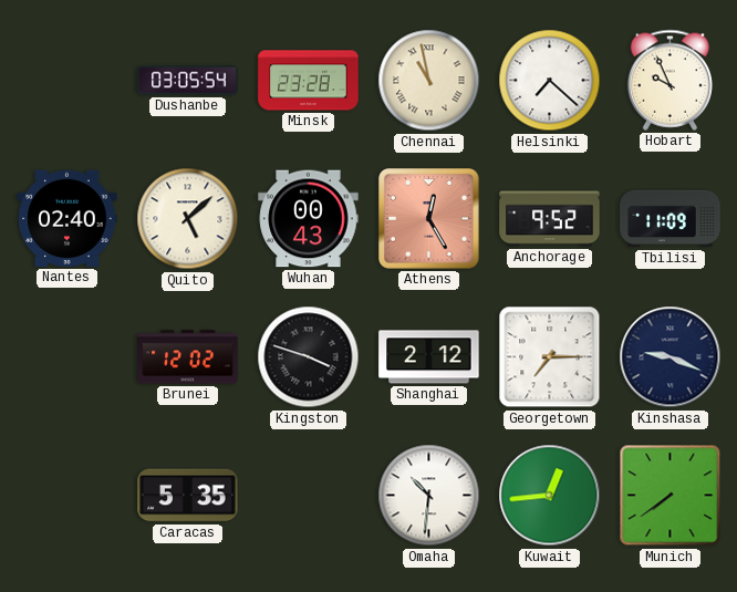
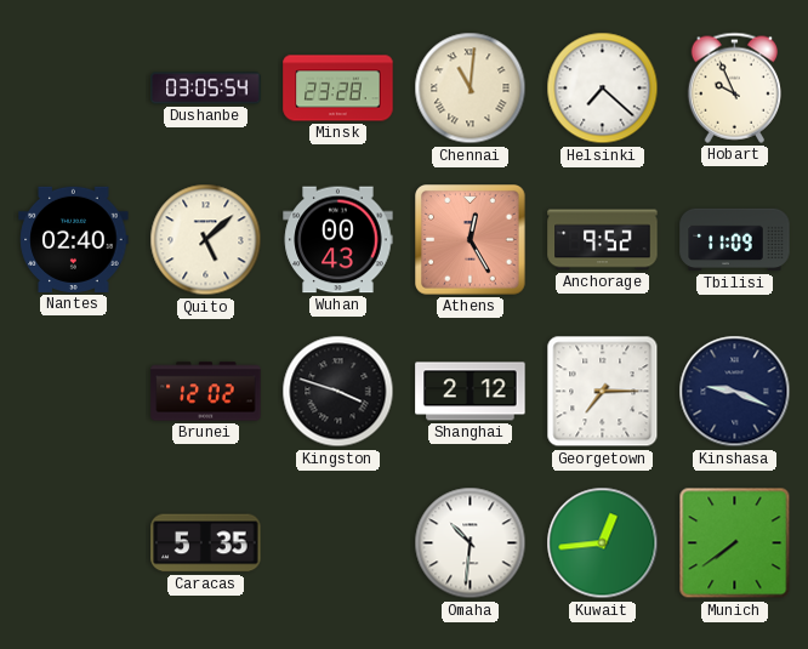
Chennai: 10:58 -> 11:01
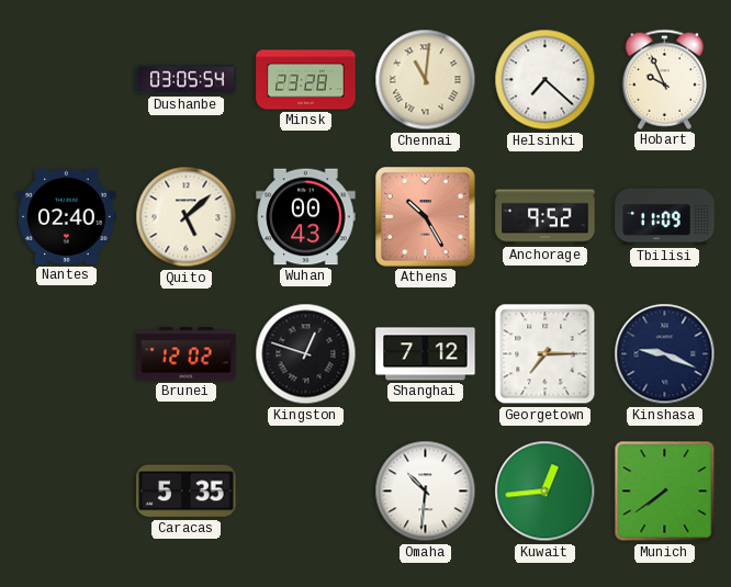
Athens: 12:25 -> 10:25
Kingston: 3:48 -> 12:48
Shanghai: 2:12 -> 7:12
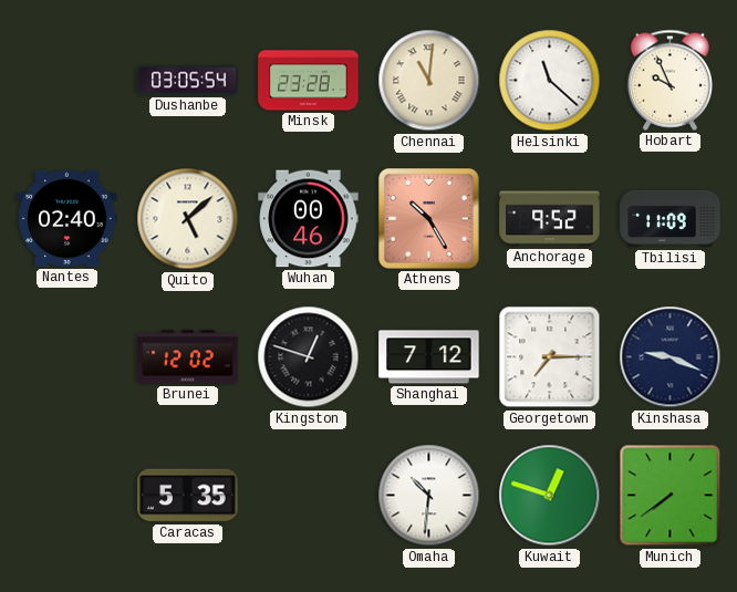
Helsinki: 7:22 -> 11:22
Wuhan: 00:43 -> 00:46
Kuwait: 12:44 -> 12:48
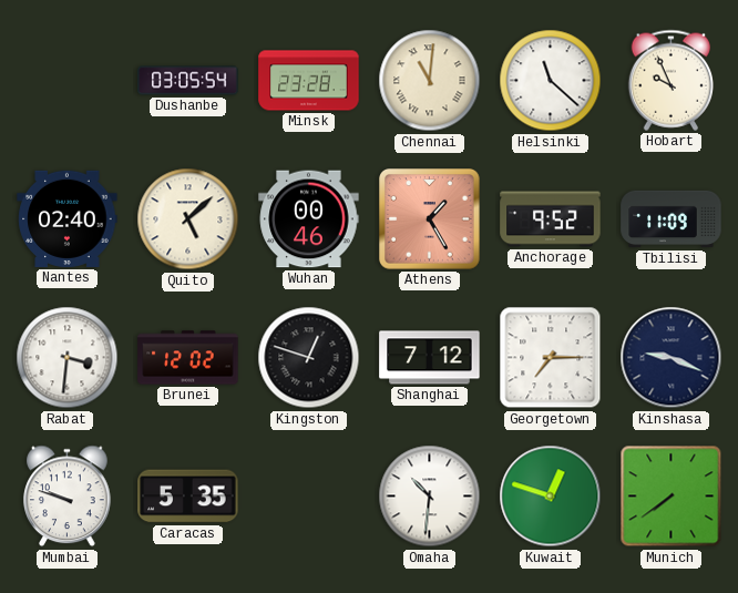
Athens: 10:25 -> 1:25
Rabat: none -> 3:31
Mumbai: none -> 9:48
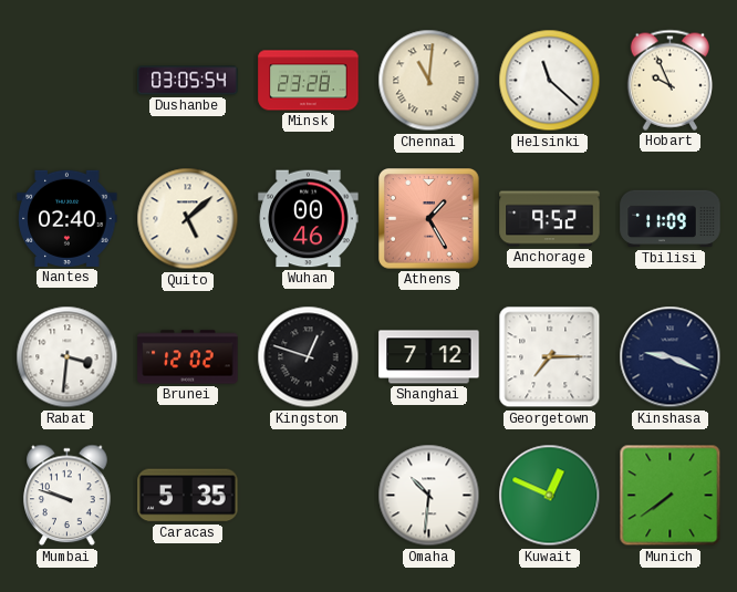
Kuwait: 12:48 -> 12:49
